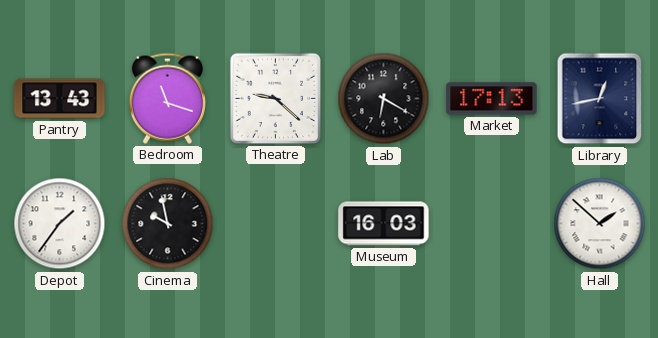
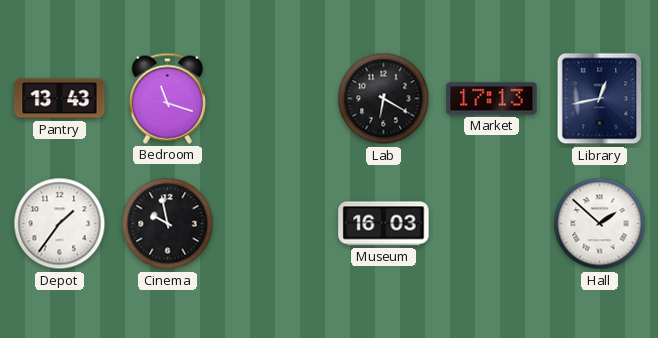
Theatre: 9:22 -> none
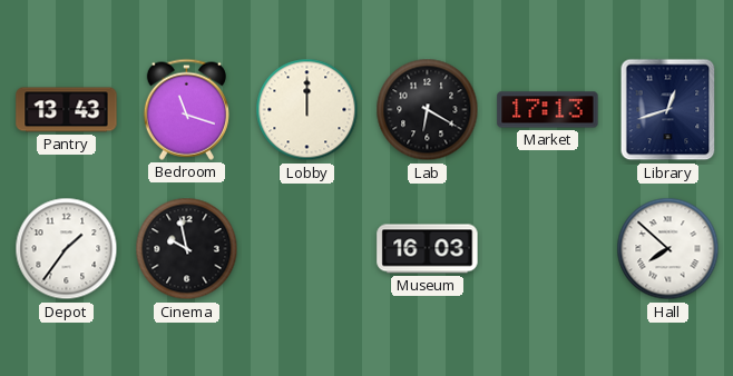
Lobby: none -> 12:00
Library: 12:43 -> 12:42
Hall: 1:52 -> 7:52
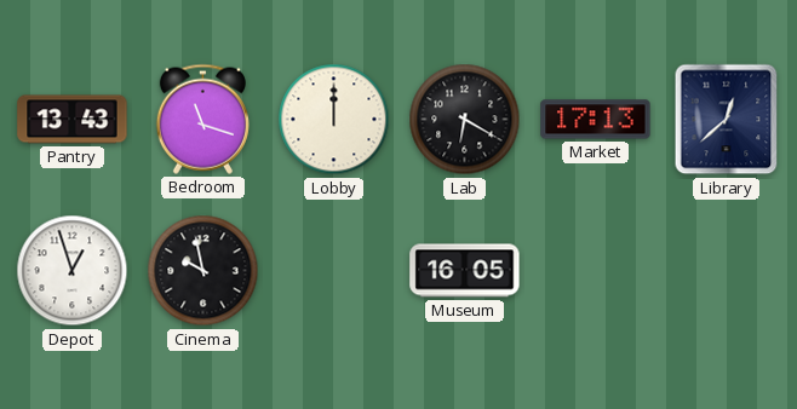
Library: 12:42 -> 12:38
Depot: 1:36 -> 12:57
Museum: 16:03 -> 16:05
Hall: 7:52 -> none
